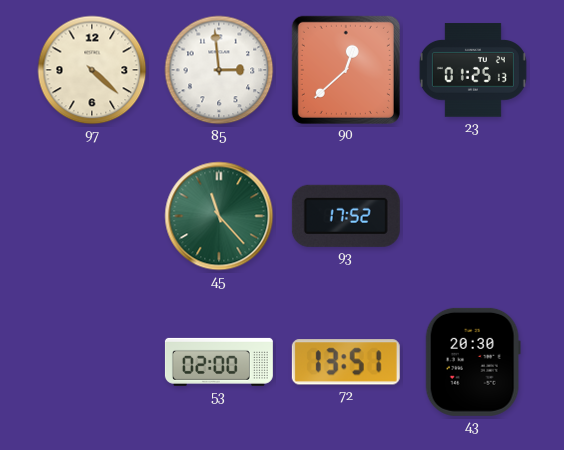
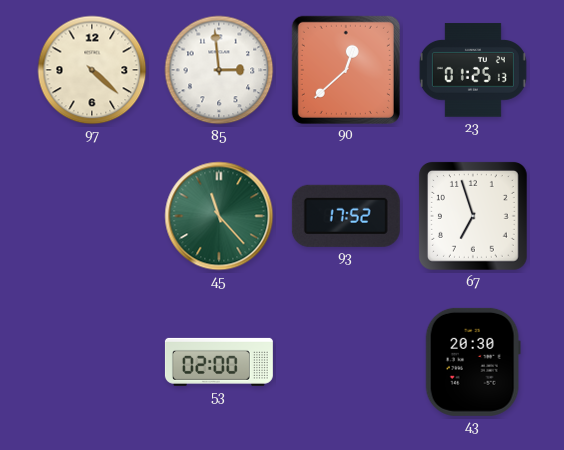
67: none -> 6:57
72: 13:51 -> none
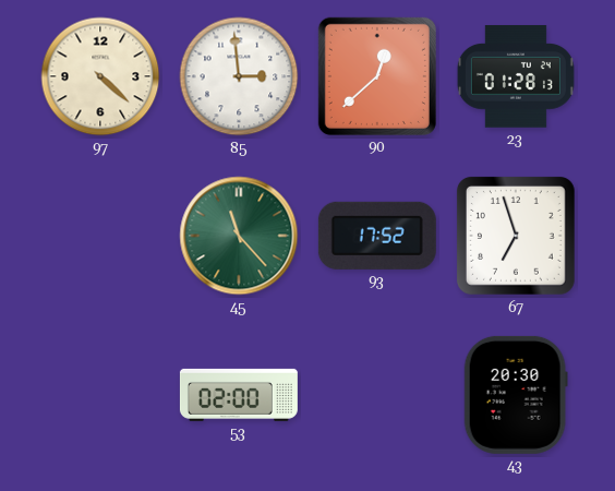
23: 01:25 -> 01:28
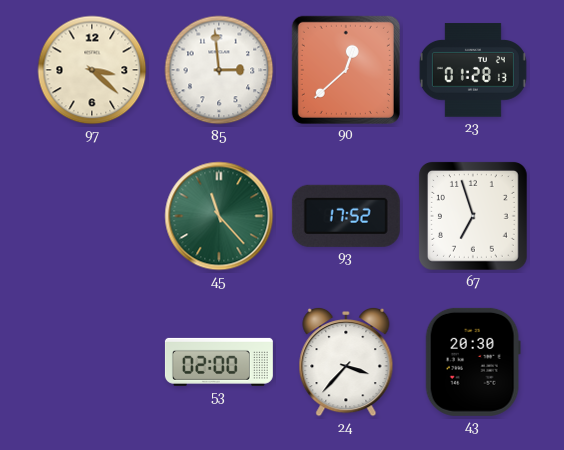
97: 4:22 -> 3:22
24: none -> 3:37
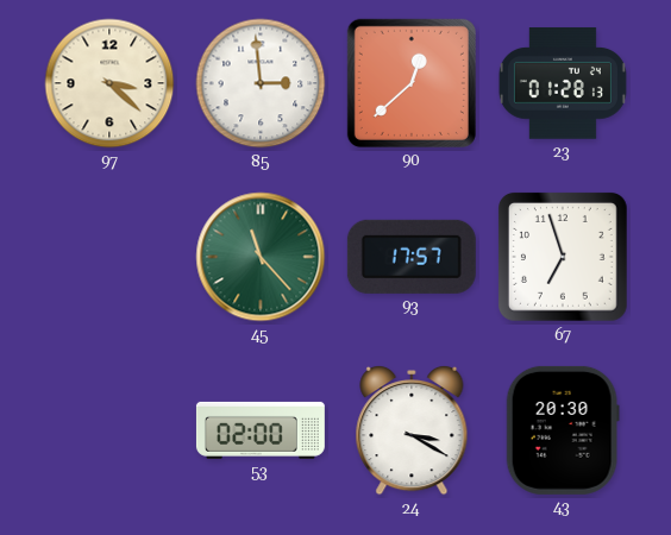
93: 17:52 -> 17:57
24: 3:37 -> 3:20
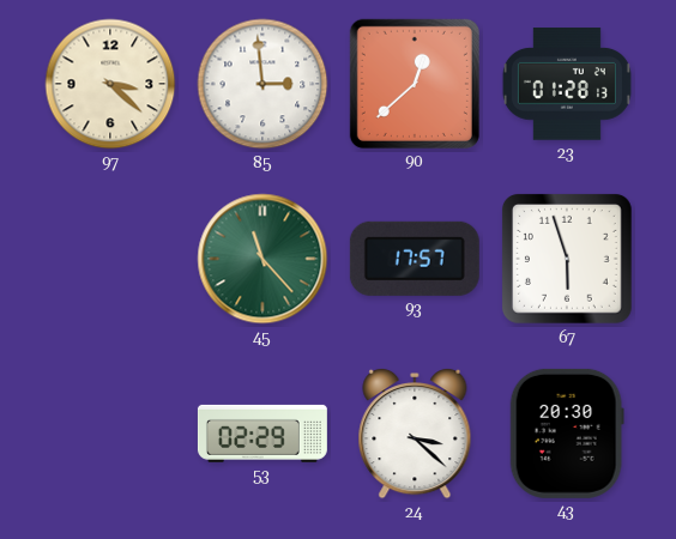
67: 6:57 -> 5:57
53: 02:00 -> 02:29
24: 3:20 -> 3:22
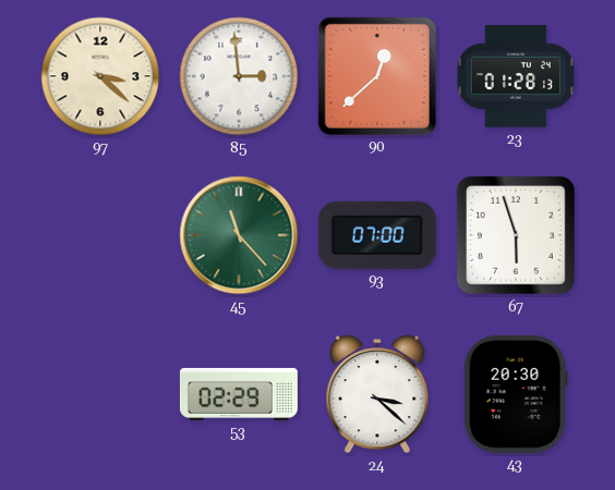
93: 17:57 -> 07:00
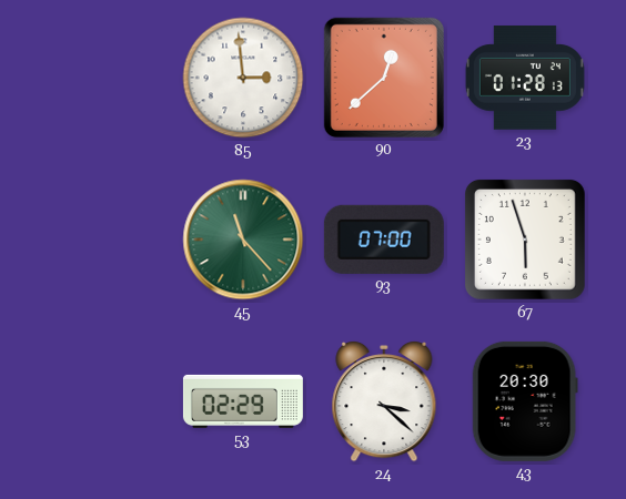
97: 3:22 -> none
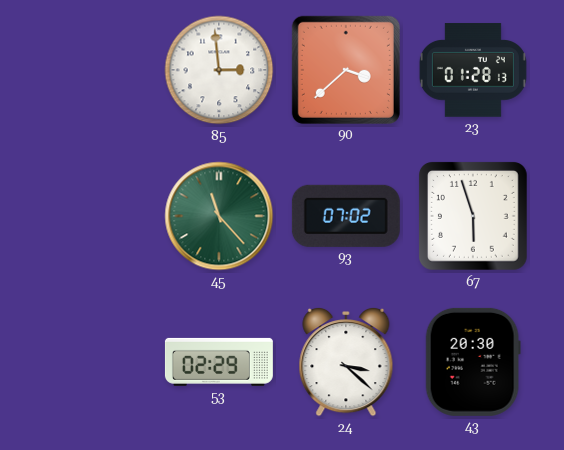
90: 12:38 -> 3:38
93: 07:00 -> 07:02
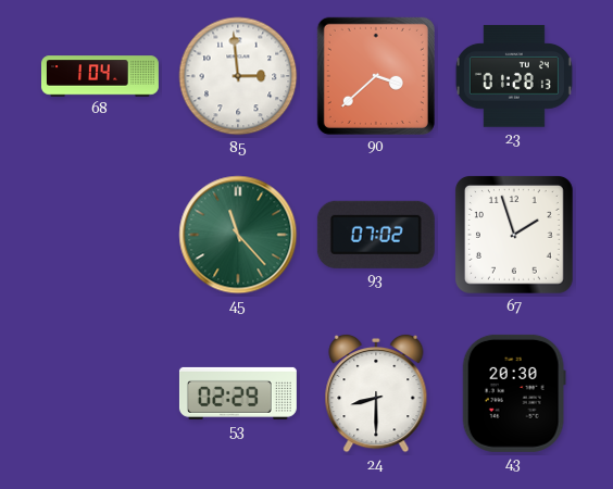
68: none -> 1:04
67: 5:57 -> 1:57
24: 3:22 -> 8:30
